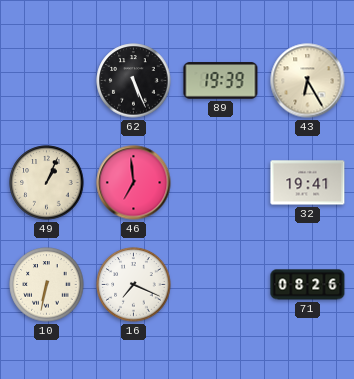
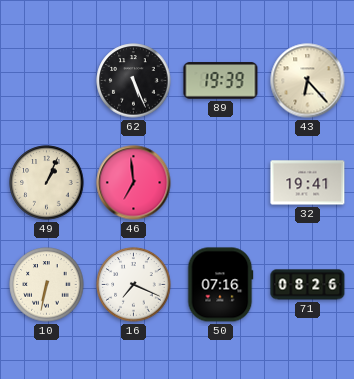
43: 6:25 -> 6:23
50: none -> 07:16
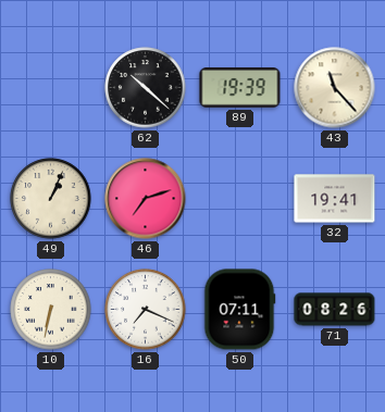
62: 5:26 -> 10:22
43: 6:23 -> 11:23
46: 6:59 -> 7:12
50: 07:16 -> 07:11
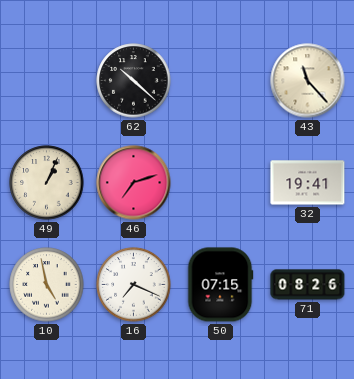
89: 19:39 -> none
10: 6:32 -> 4:58
50: 07:11 -> 07:15
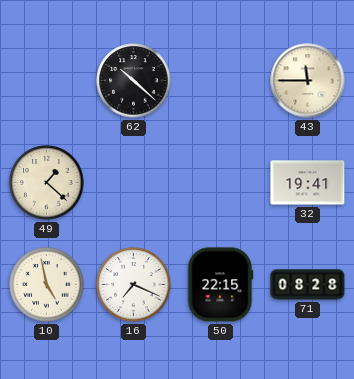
43: 11:23 -> 11:45
49: 1:04 -> 1:22
46: 7:12 -> none
50: 07:15 -> 22:15
71: 08:26 -> 08:28
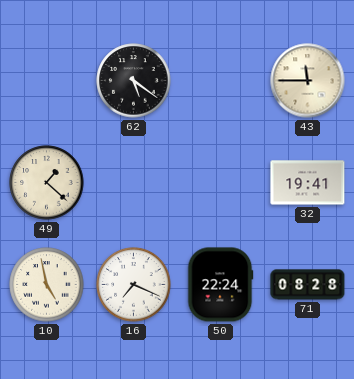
62: 10:22 -> 5:21
50: 22:15 -> 22:24
